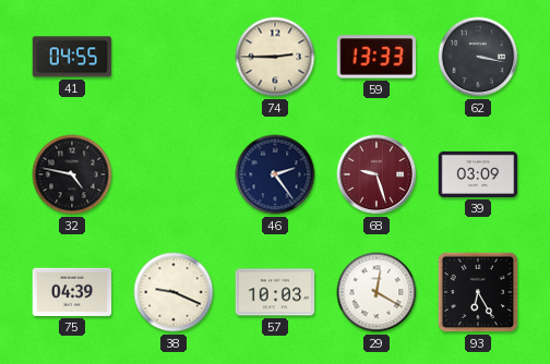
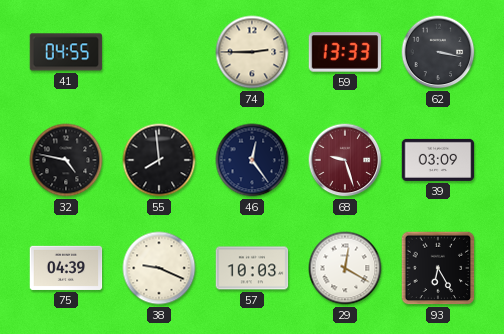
55: none -> 7:59
46: 2:24 -> 12:24
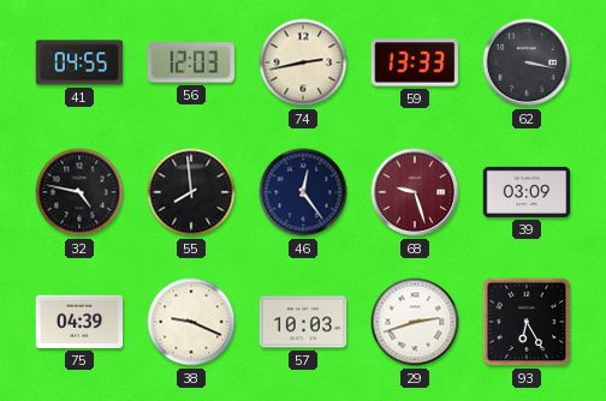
56: none -> 12:03
74: 2:45 -> 2:43
29: 12:20 -> 2:42
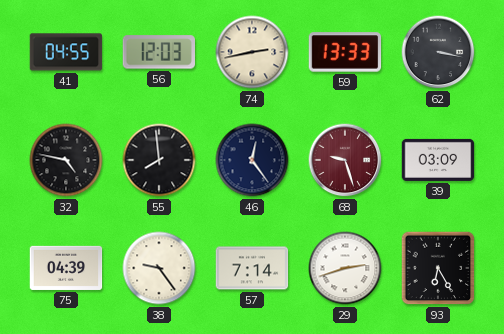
38: 9:19 -> 9:24
57: 10:03 -> 7:14
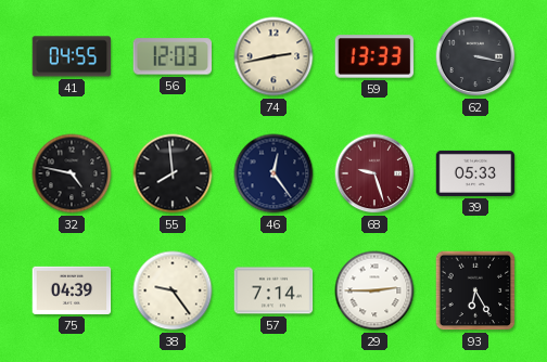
39: 03:09 -> 05:33
29: 2:42 -> 2:45
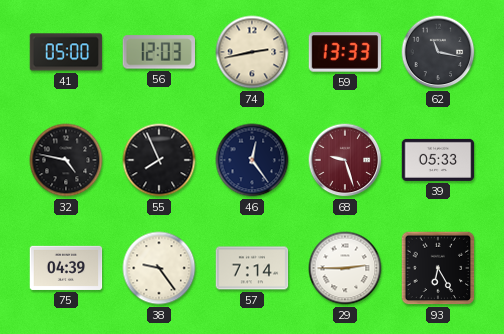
41: 04:55 -> 05:00
62: 3:17 -> 11:17
55: 7:59 -> 7:56
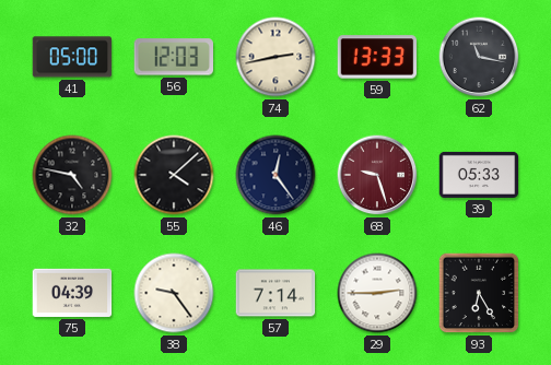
55: 7:56 -> 4:08
